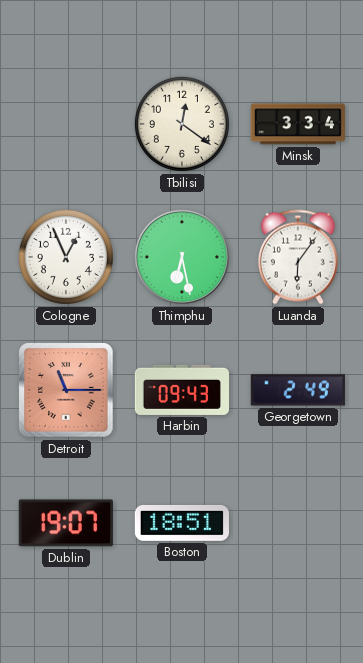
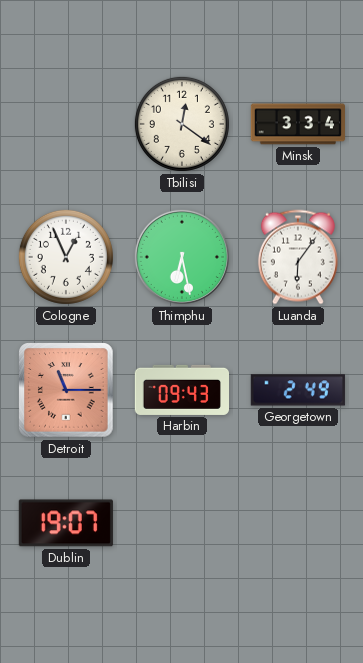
Boston: 18:51 -> none
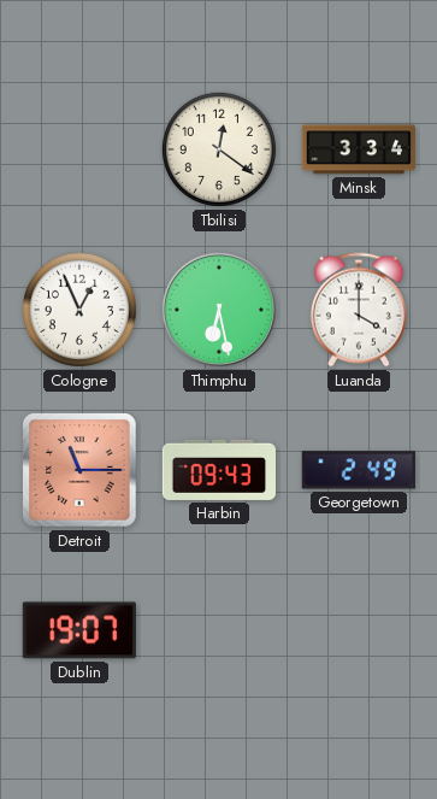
Luanda: 6:06 -> 4:00
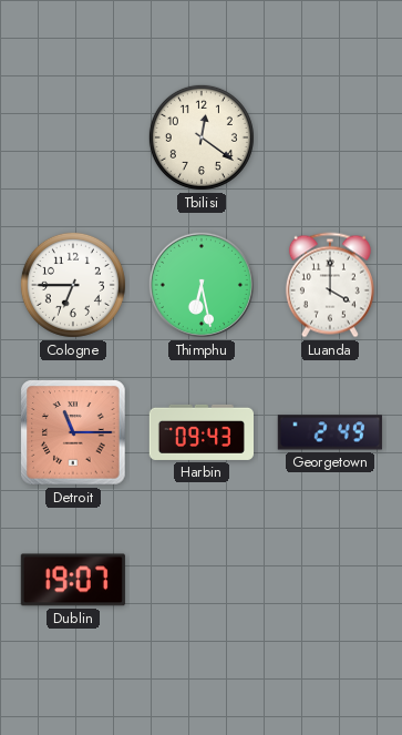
Minsk: 3:34 -> none
Cologne: 12:56 -> 6:45
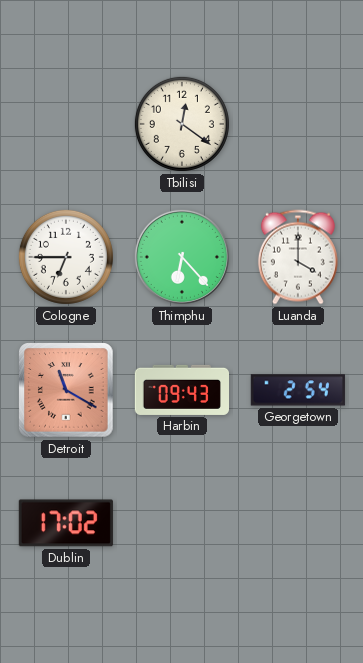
Thimphu: 6:28 -> 6:23
Detroit: 11:15 -> 11:20
Georgetown: 2:49 -> 2:54
Dublin: 19:07 -> 17:02
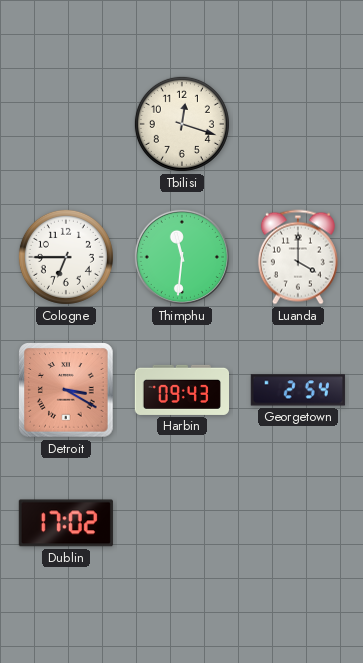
Tbilisi: 12:21 -> 12:18
Thimphu: 6:23 -> 11:31
Detroit: 11:20 -> 3:20
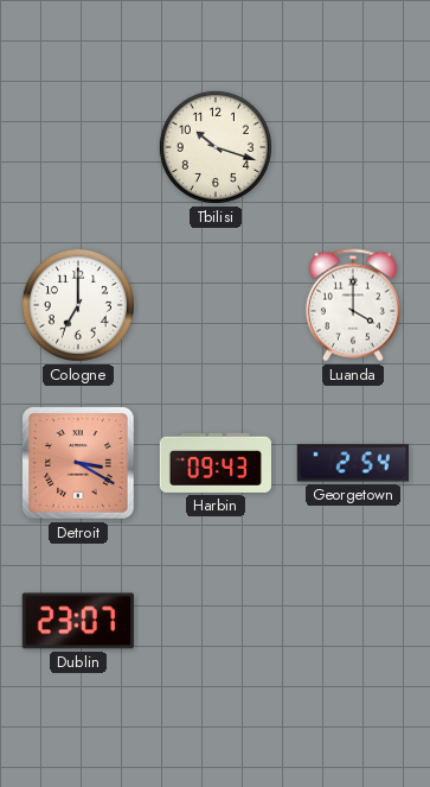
Tbilisi: 12:18 -> 10:18
Cologne: 6:45 -> 7:00
Thimphu: 11:31 -> none
Dublin: 17:02 -> 23:07
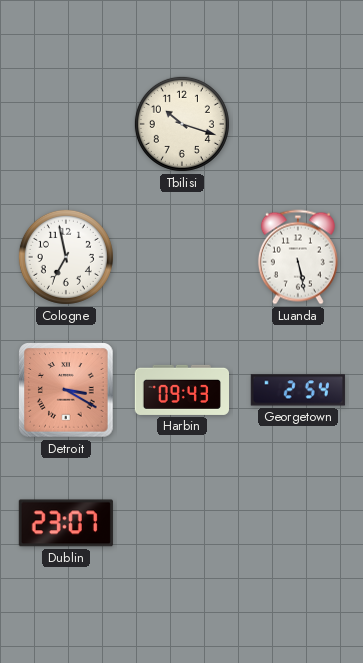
Cologne: 7:00 -> 6:58
Luanda: 4:00 -> 5:28
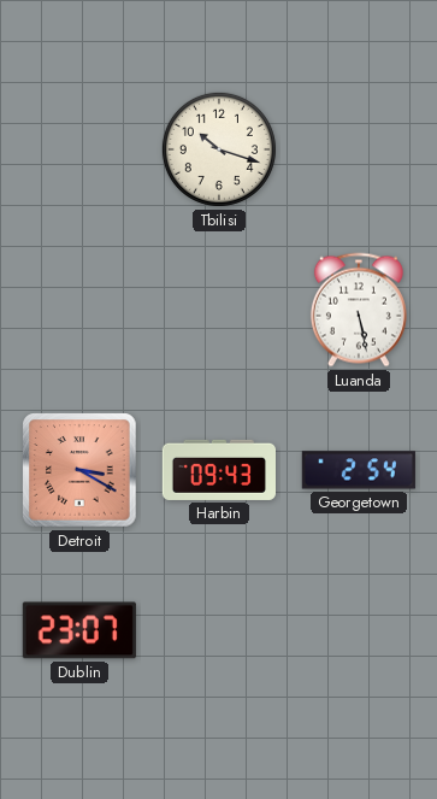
Cologne: 6:58 -> none
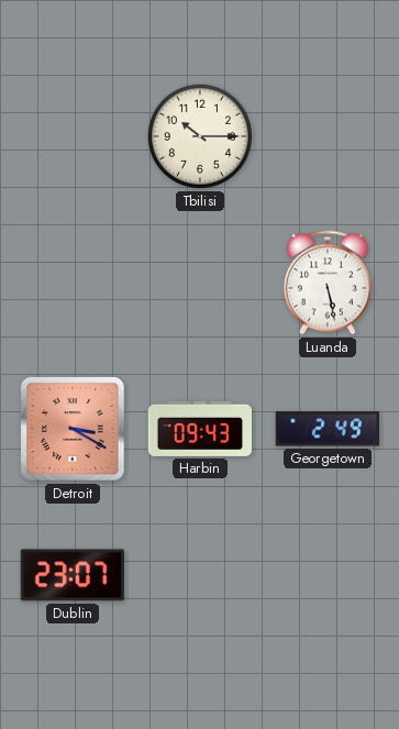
Tbilisi: 10:18 -> 10:15
Georgetown: 2:54 -> 2:49
